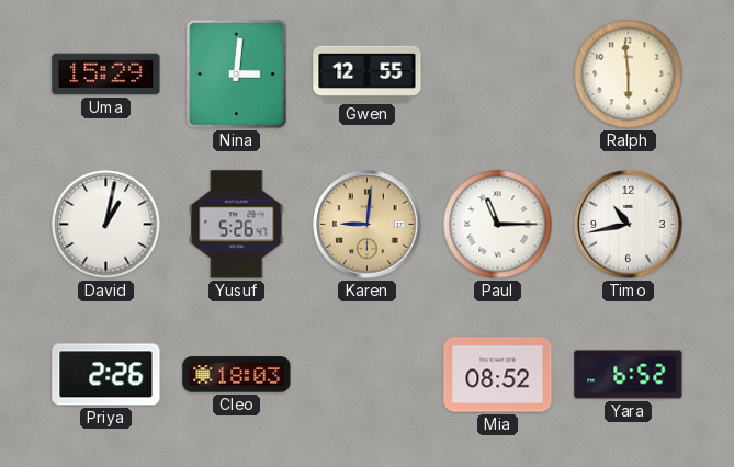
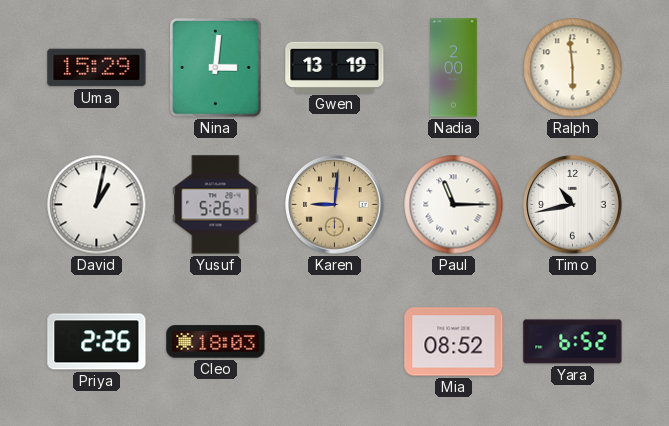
Gwen: 12:55 -> 13:19
Nadia: none -> 2:00
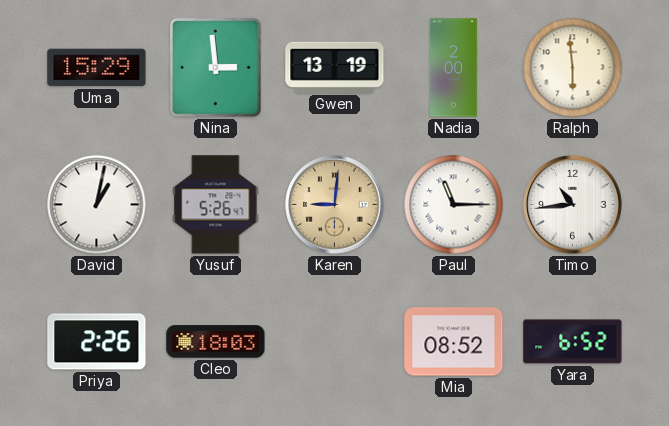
Nina: 3:01 -> 2:59
Timo: 10:43 -> 10:44
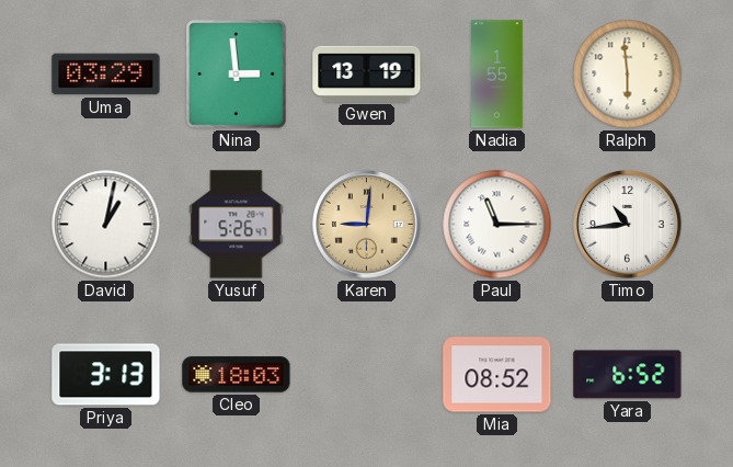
Uma: 15:29 -> 03:29
Nadia: 2:00 -> 1:55
Priya: 2:26 -> 3:13
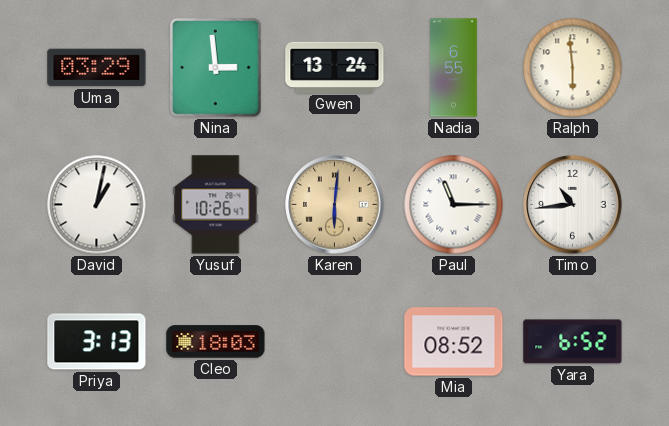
Gwen: 13:19 -> 13:24
Nadia: 1:55 -> 6:55
Yusuf: 5:26 -> 10:26
Karen: 9:01 -> 6:01
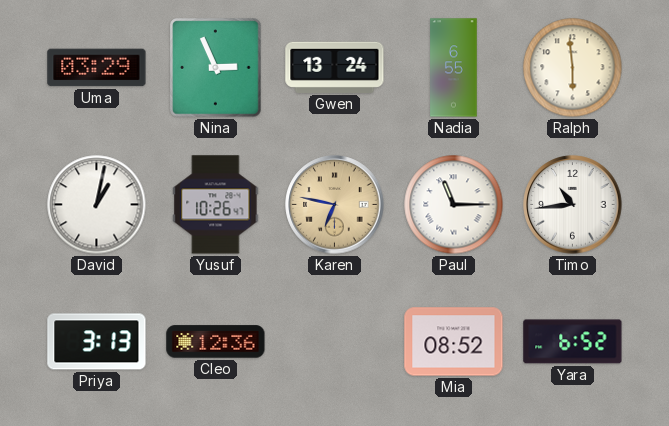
Nina: 2:59 -> 2:56
Karen: 6:01 -> 6:47
Cleo: 18:03 -> 12:36
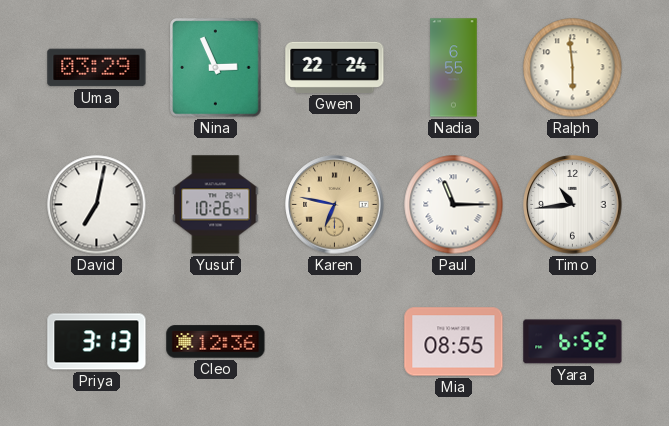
Gwen: 13:24 -> 22:24
David: 1:02 -> 7:02
Mia: 08:52 -> 08:55
